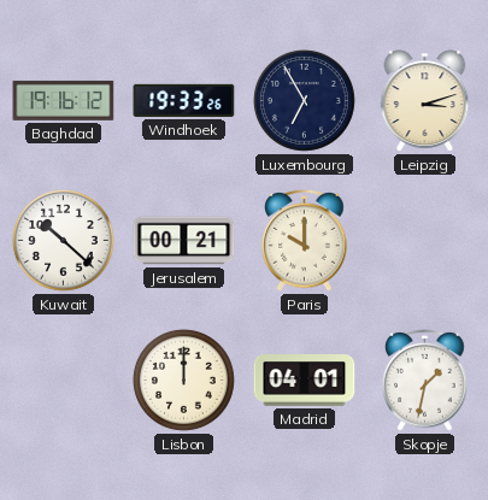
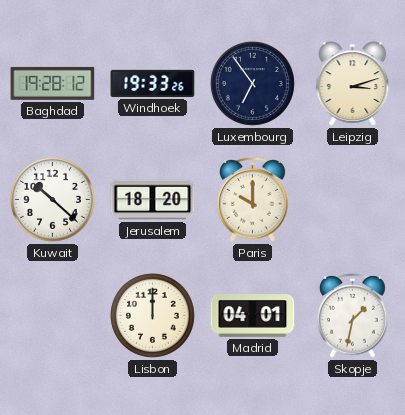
Baghdad: 19:16 -> 19:28
Luxembourg: 6:55 -> 6:54
Jerusalem: 00:21 -> 18:20
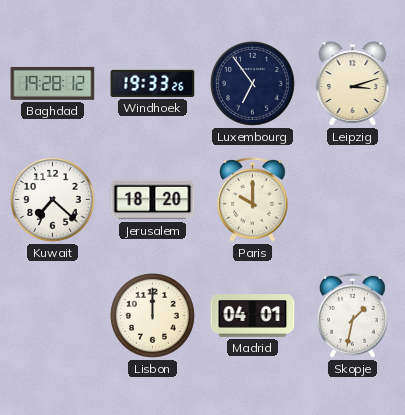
Kuwait: 10:22 -> 7:22
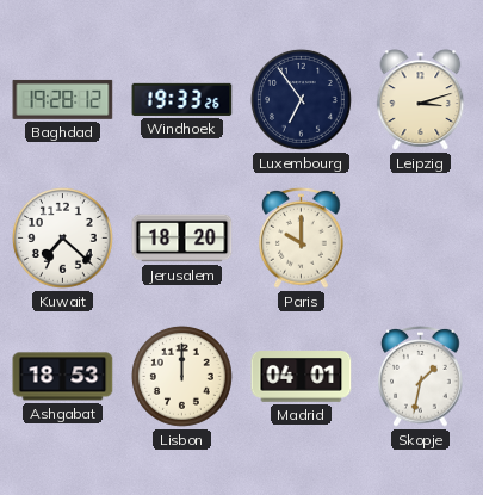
Ashgabat: none -> 18:53
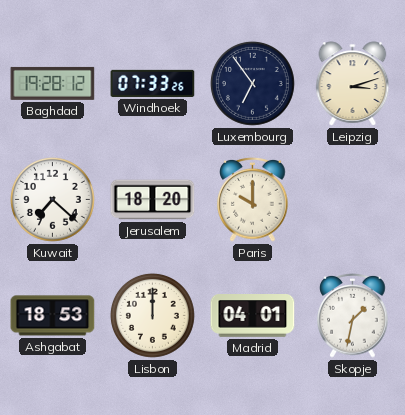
Windhoek: 19:33 -> 07:33
